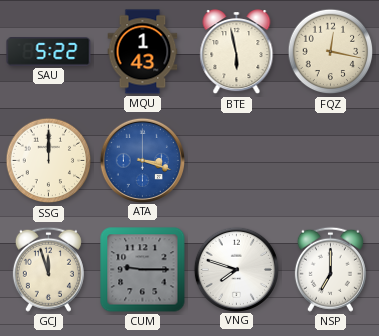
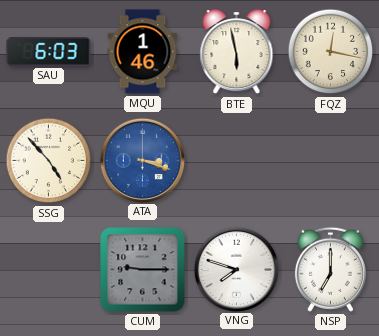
SAU: 5:22 -> 6:03
MQU: 1:43 -> 1:46
SSG: 12:00 -> 4:53
GCJ: 11:57 -> none
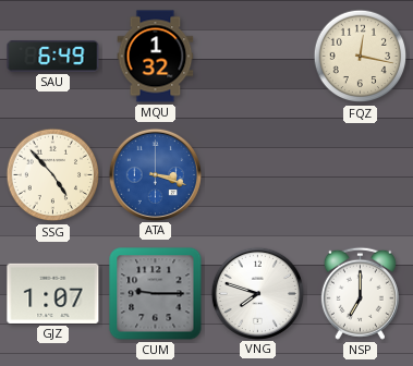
SAU: 6:03 -> 6:49
MQU: 1:46 -> 1:32
BTE: 5:58 -> none
GJZ: none -> 1:07
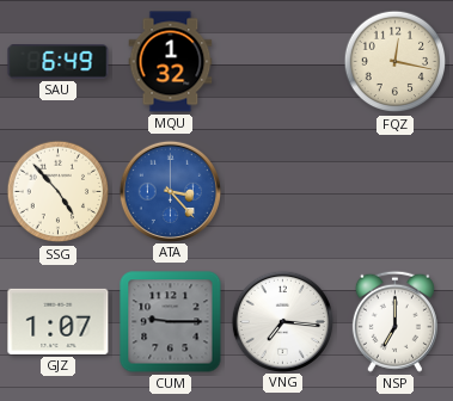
ATA: 3:18 -> 3:23
VNG: 7:48 -> 7:16
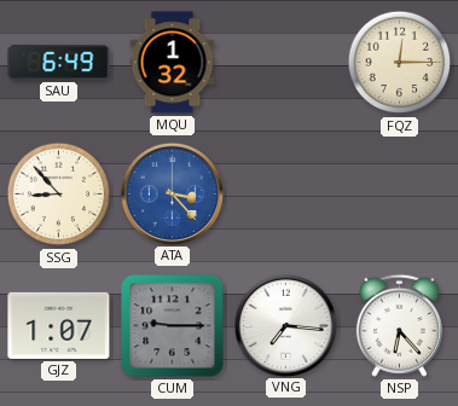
FQZ: 12:17 -> 12:15
SSG: 4:53 -> 8:53
NSP: 7:00 -> 6:23
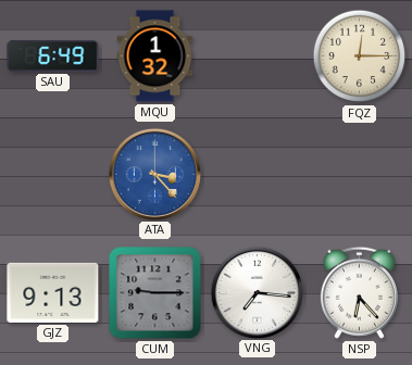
SSG: 8:53 -> none
GJZ: 1:07 -> 9:13
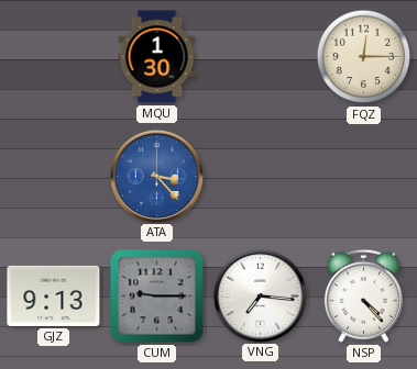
SAU: 6:49 -> none
MQU: 1:32 -> 1:30
NSP: 6:23 -> 4:23
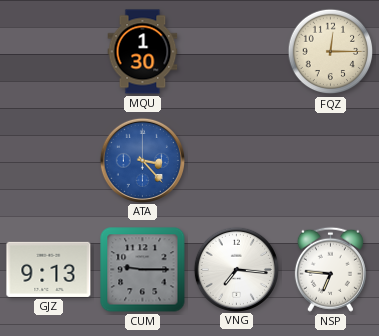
NSP: 4:23 -> 6:46
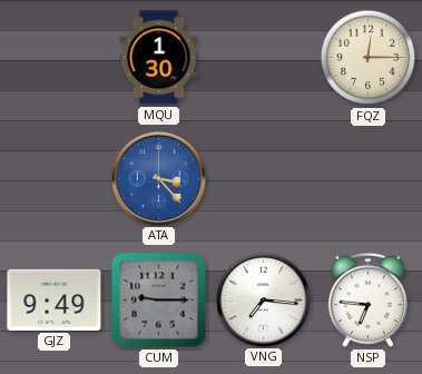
GJZ: 9:13 -> 9:49
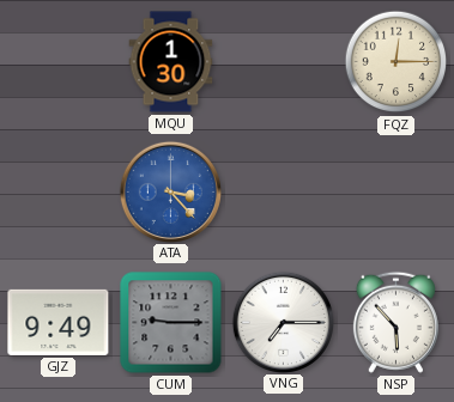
VNG: 7:16 -> 7:15
NSP: 6:46 -> 5:53
